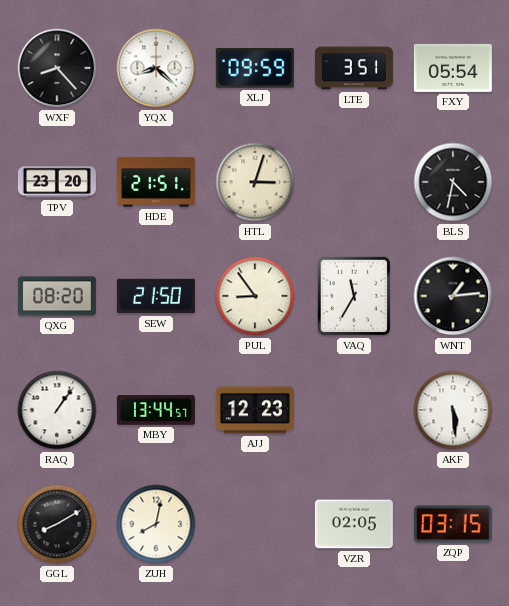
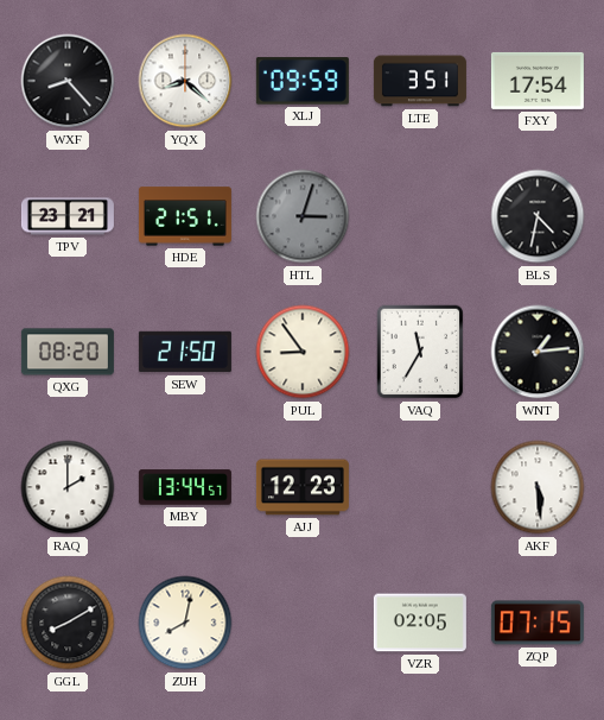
FXY: 05:54 -> 17:54
TPV: 23:20 -> 23:21
HTL dial: cream -> grey
RAQ: 1:06 -> 2:00
ZQP: 03:15 -> 07:15
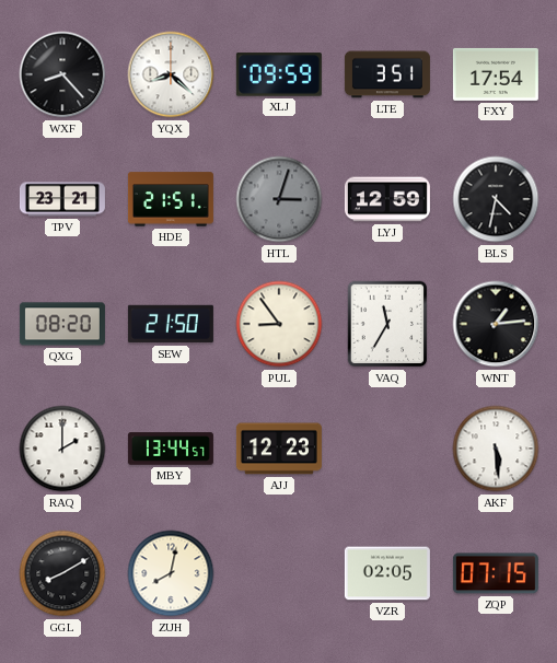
LYJ: none -> 12:59
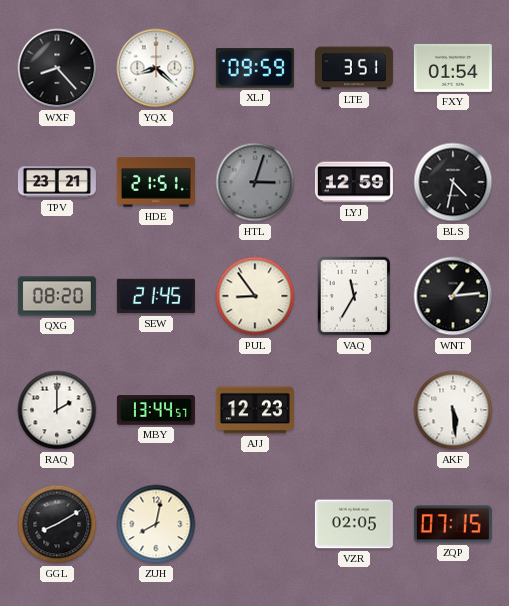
FXY: 17:54 -> 01:54
SEW: 21:50 -> 21:45
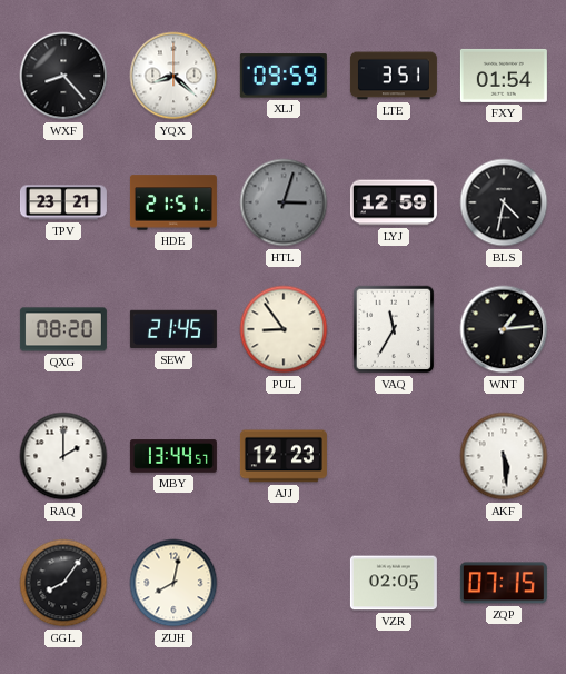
GGL: 8:10 -> 8:06
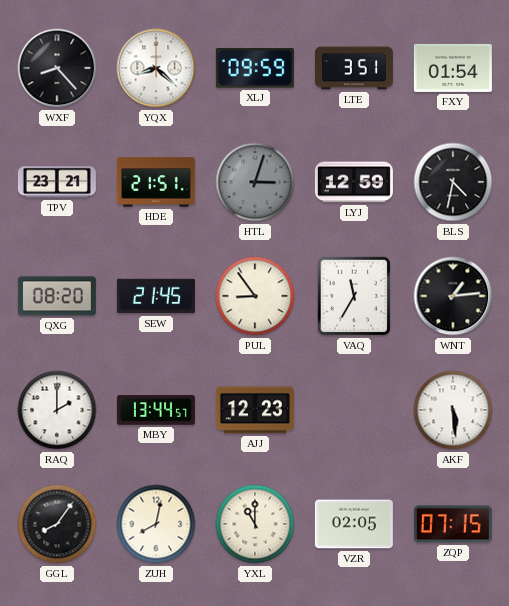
YXL: none -> 11:00
